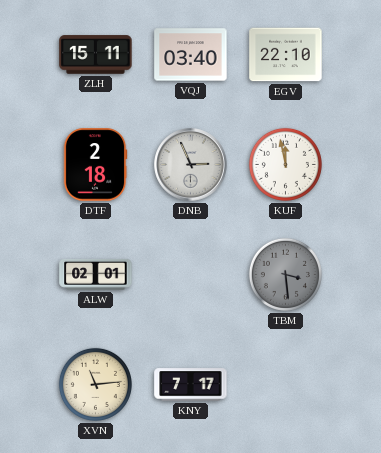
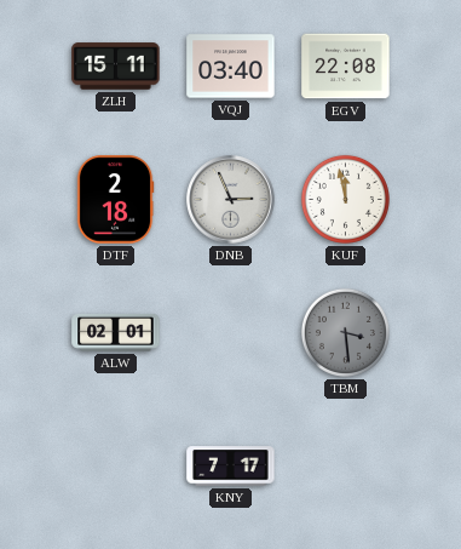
EGV: 22:10 -> 22:08
XVN: 11:14 -> none
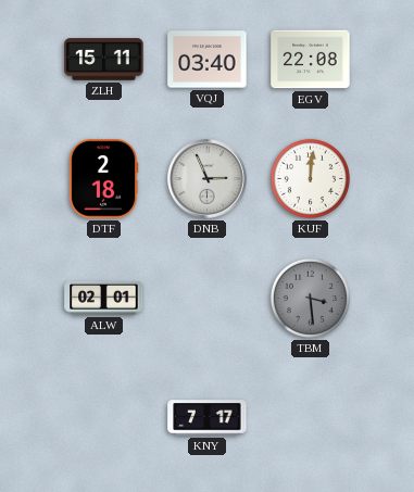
KUF: 11:58 -> 12:01
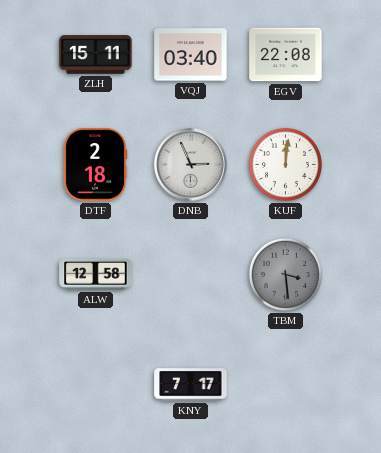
ALW: 02:01 -> 12:58
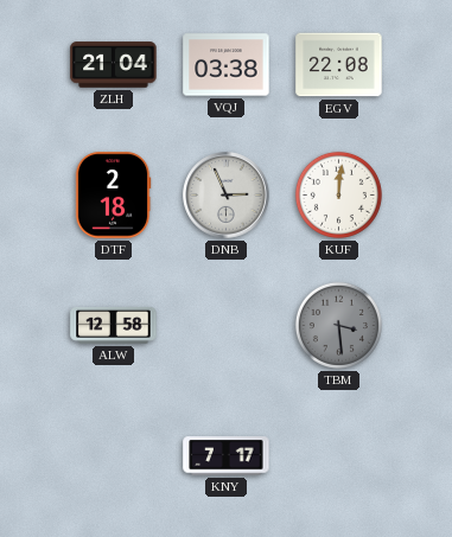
ZLH: 15:11 -> 21:04
VQJ: 03:40 -> 03:38
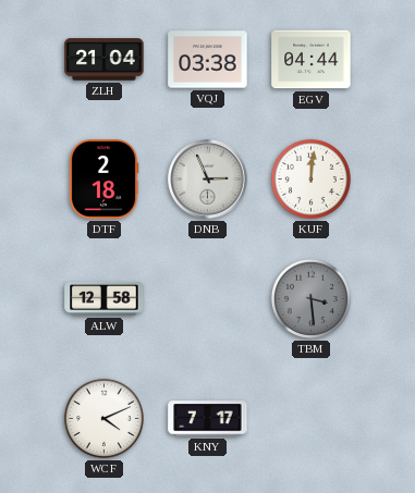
EGV: 22:08 -> 04:44
WCF: none -> 4:11
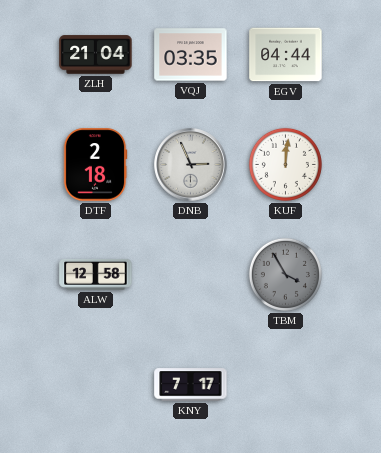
VQJ: 03:38 -> 03:35
TBM: 3:29 -> 3:55
WCF: 4:11 -> none
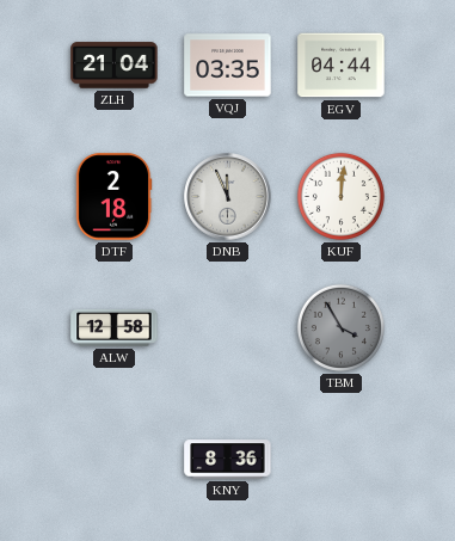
DNB: 2:56 -> 11:56
KNY: 7:17 -> 8:36
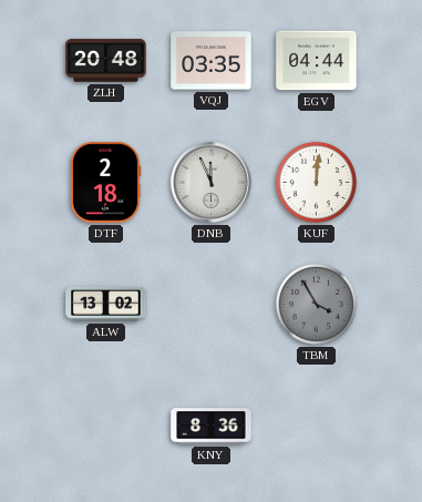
ZLH: 21:04 -> 20:48
ALW: 12:58 -> 13:02
